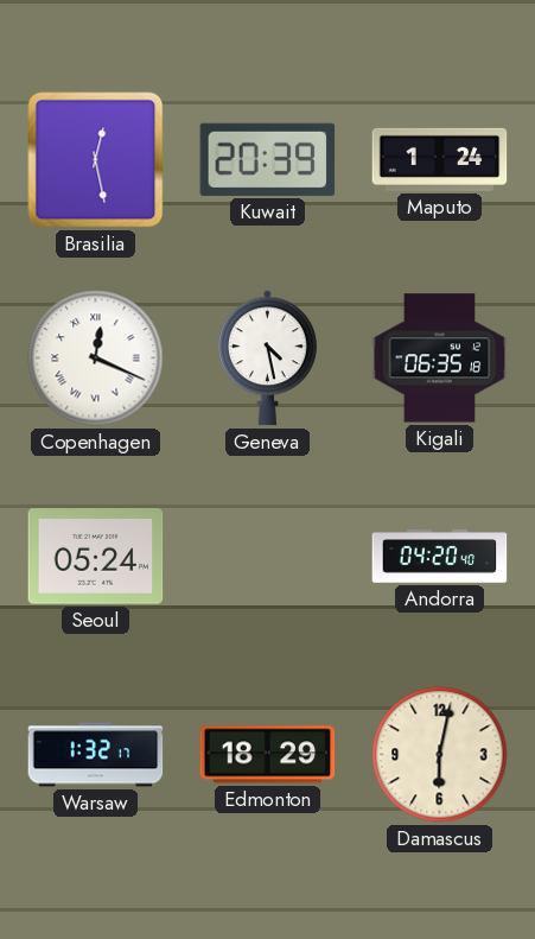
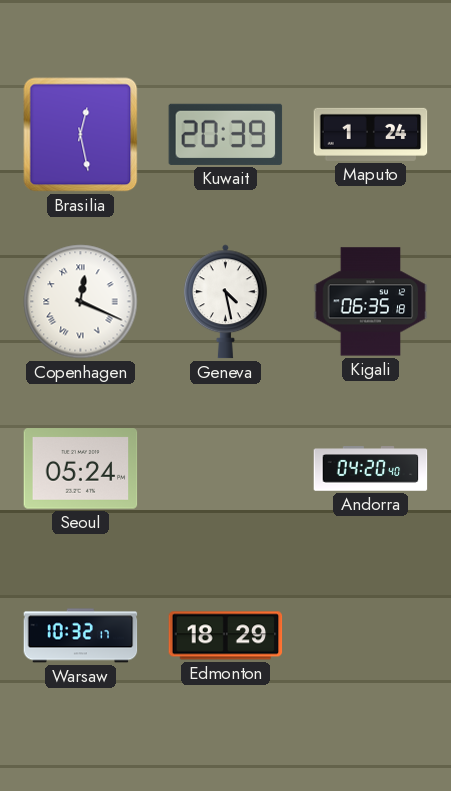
Warsaw: 1:32 -> 10:32
Damascus: 6:02 -> none
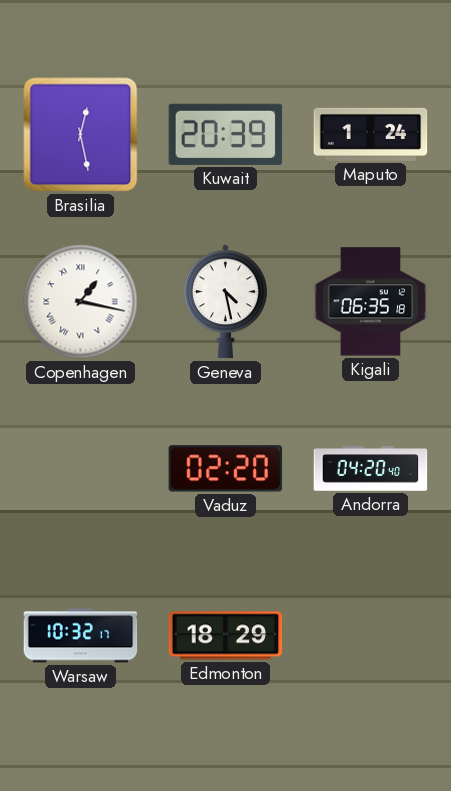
Copenhagen: 12:19 -> 1:17
Seoul: 05:24 -> none
Vaduz: none -> 02:20
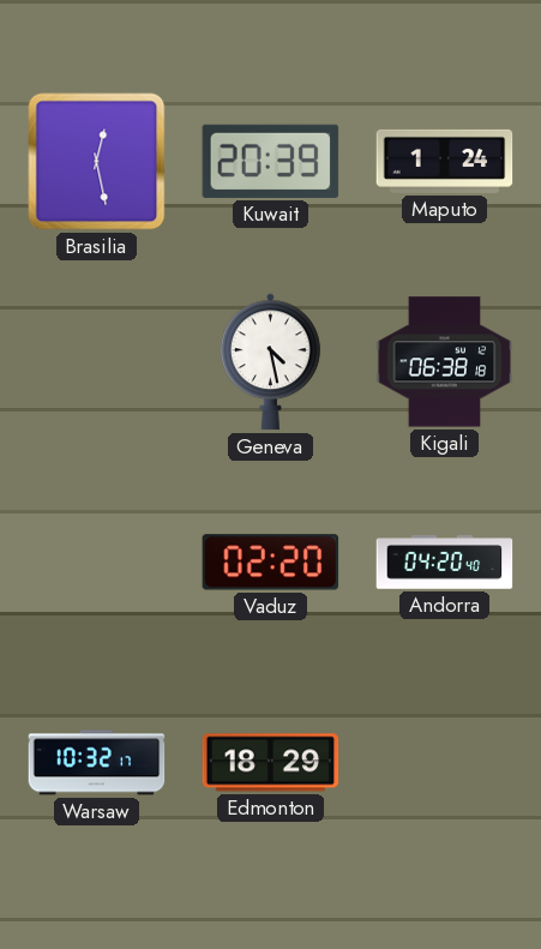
Copenhagen: 1:17 -> none
Kigali: 06:35 -> 06:38
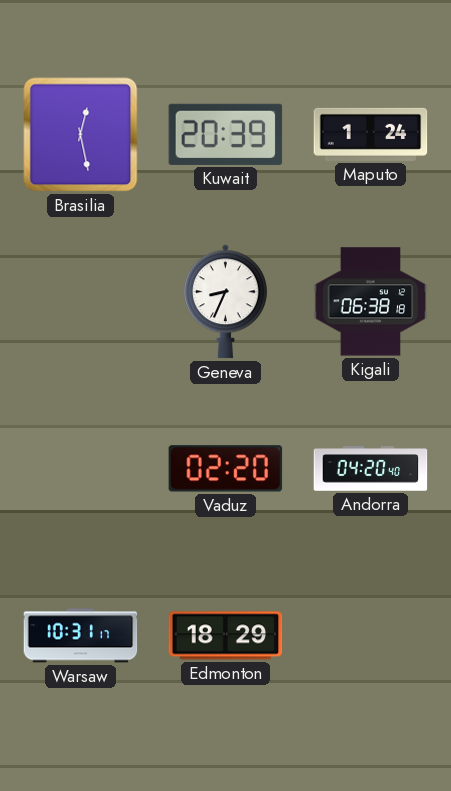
Geneva: 4:28 -> 8:34
Warsaw: 10:32 -> 10:31
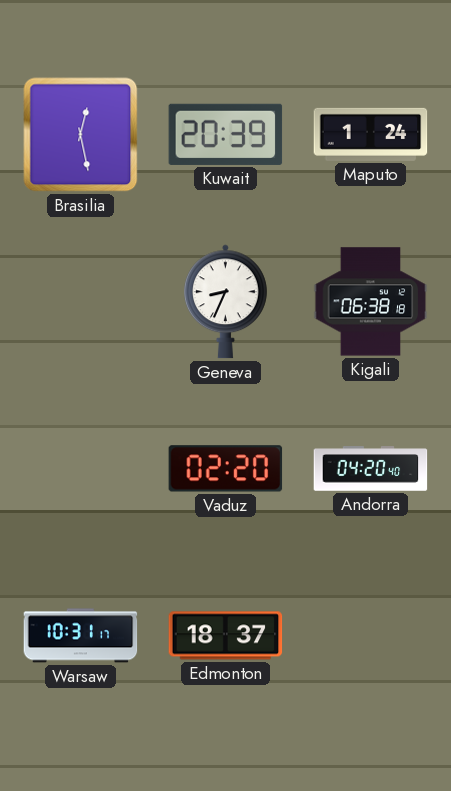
Edmonton: 18:29 -> 18:37
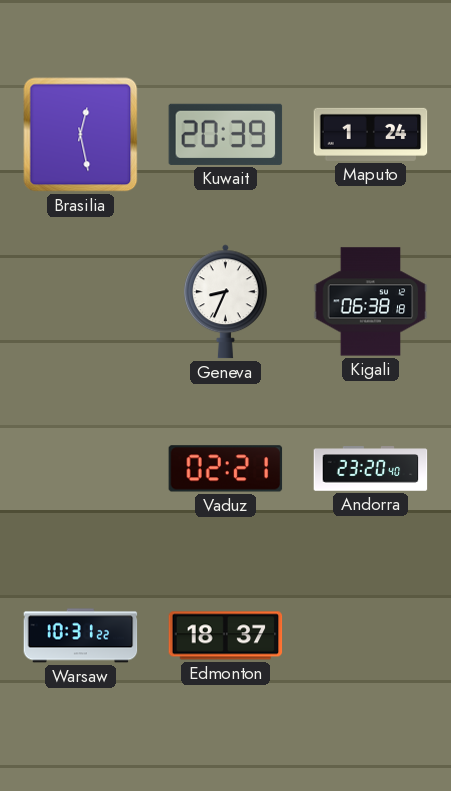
Vaduz: 02:20 -> 02:21
Andorra: 04:20 -> 23:20
Warsaw: 10:31:17 -> 10:31:22
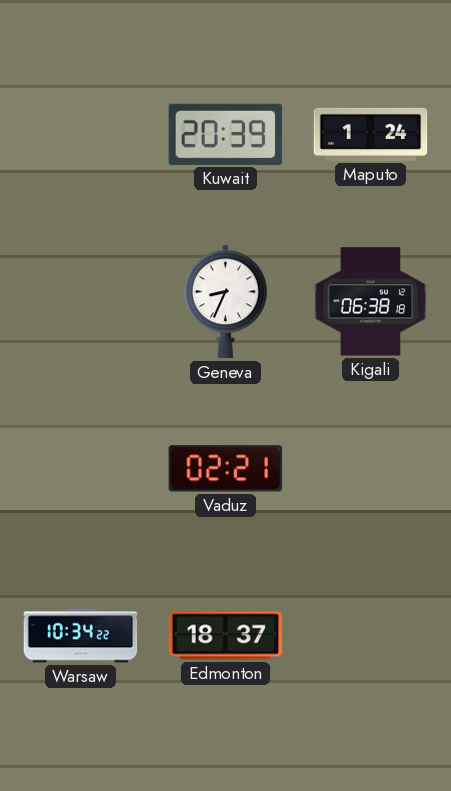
Brasilia: 12:28 -> none
Andorra: 23:20 -> none
Warsaw: 10:31 -> 10:34
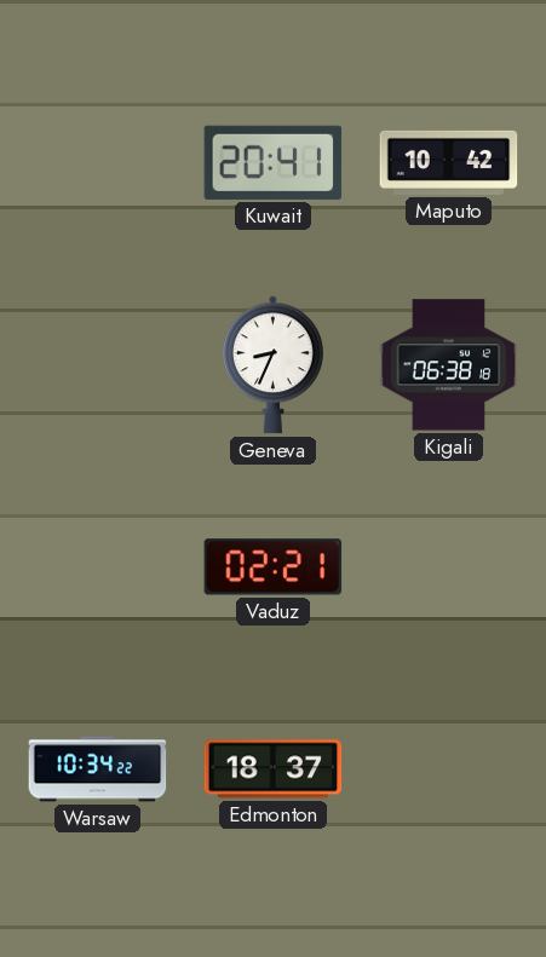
Kuwait: 20:39 -> 20:41
Maputo: 1:24 -> 10:42
